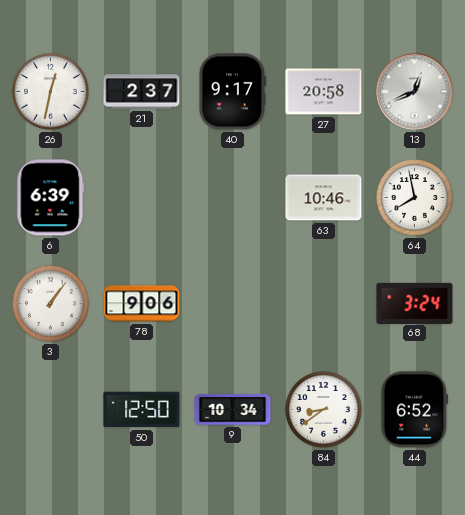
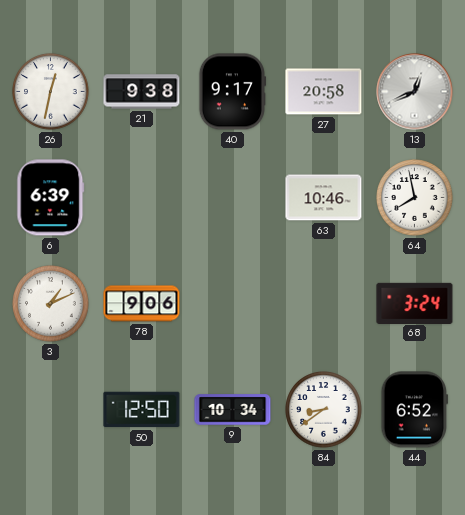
21: 2:37 -> 9:38
3: 1:06 -> 1:11
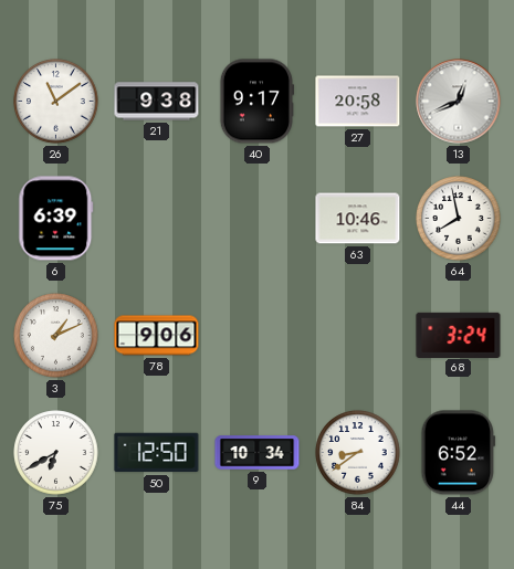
26: 12:32 -> 11:09
75: none -> 6:40
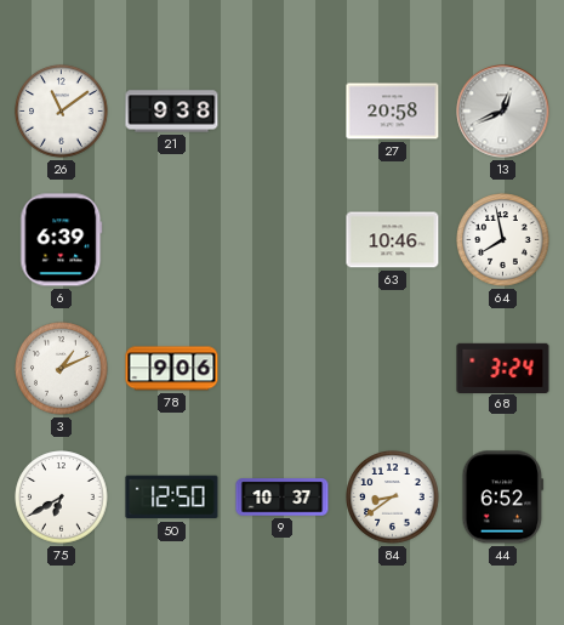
40: 9:17 -> none
9: 10:34 -> 10:37
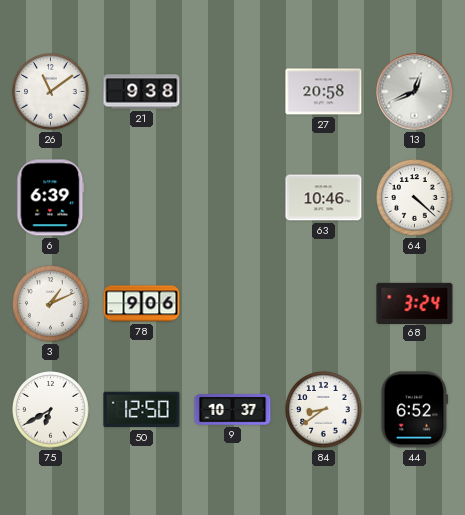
64: 7:58 -> 4:22
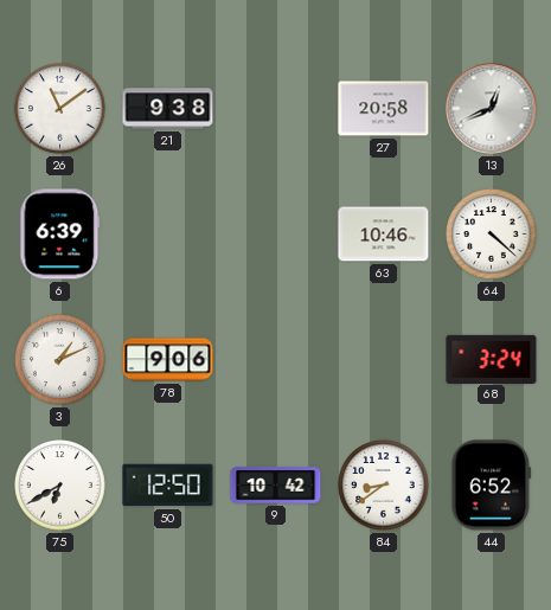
9: 10:37 -> 10:42
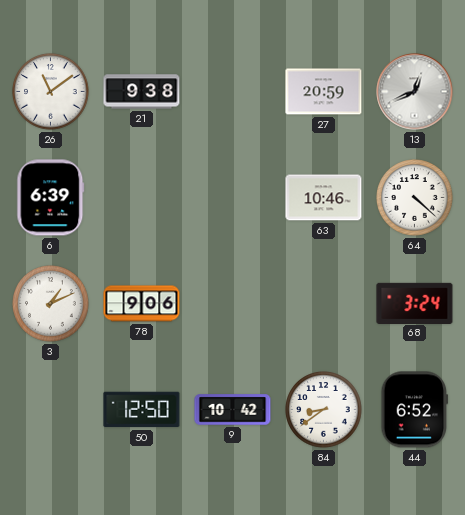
27: 20:58 -> 20:59
75: 6:40 -> none
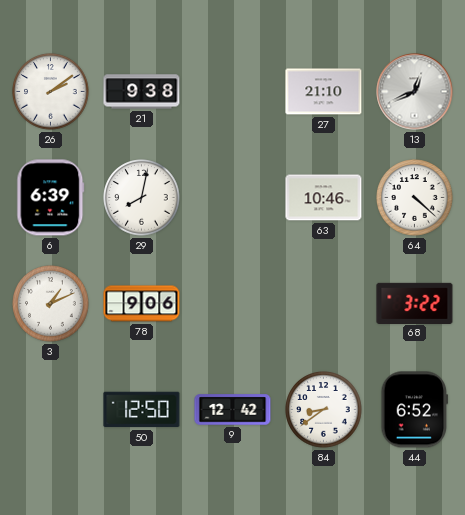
26: 11:09 -> 2:09
27: 20:59 -> 21:10
29: none -> 8:02
68: 3:24 -> 3:22
9: 10:42 -> 12:42
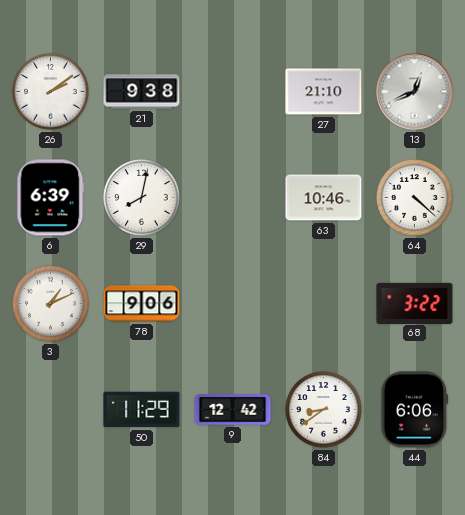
50: 12:50 -> 11:29
44: 6:52 -> 6:06
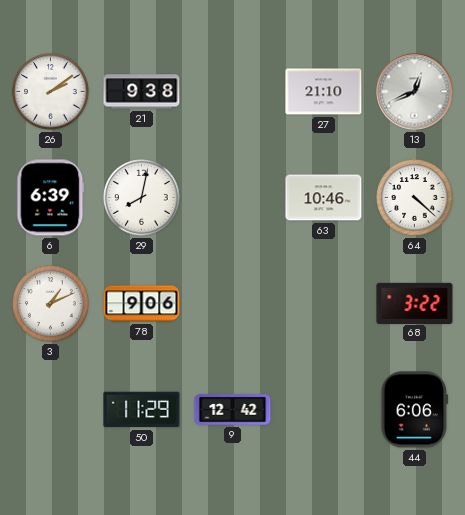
84: 8:39 -> none
